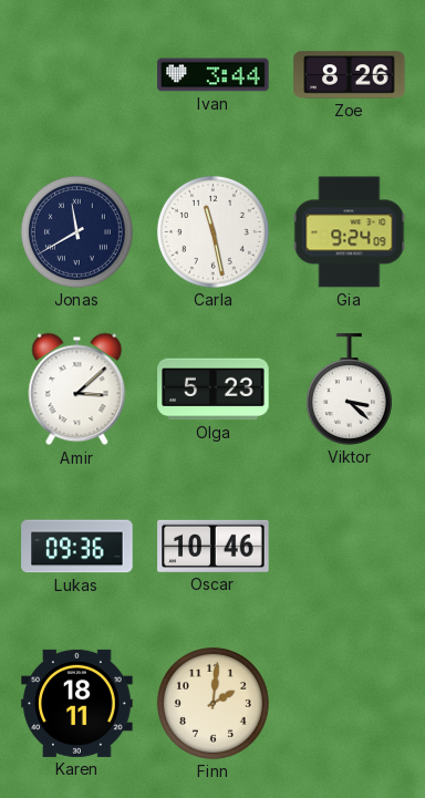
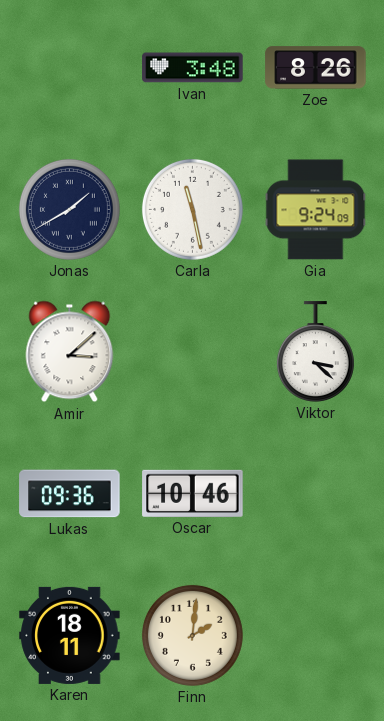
Ivan: 3:44 -> 3:48
Jonas: 11:40 -> 1:40
Olga: 5:23 -> none
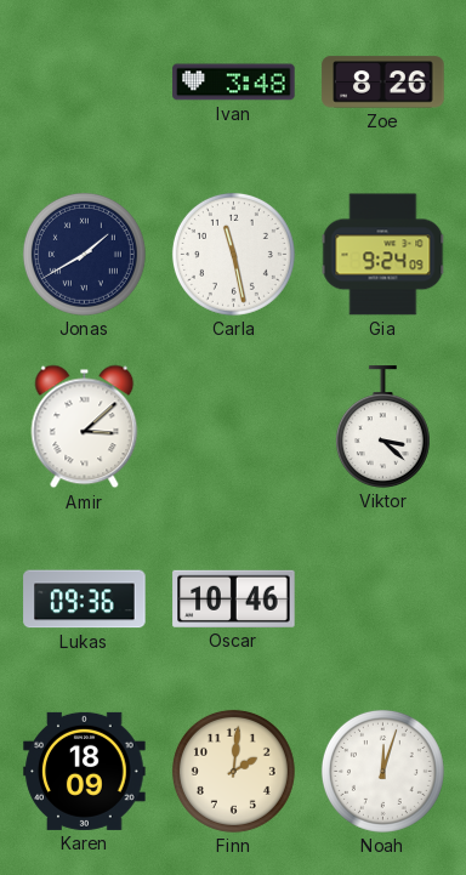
Karen: 18:11 -> 18:09
Noah: none -> 12:03
